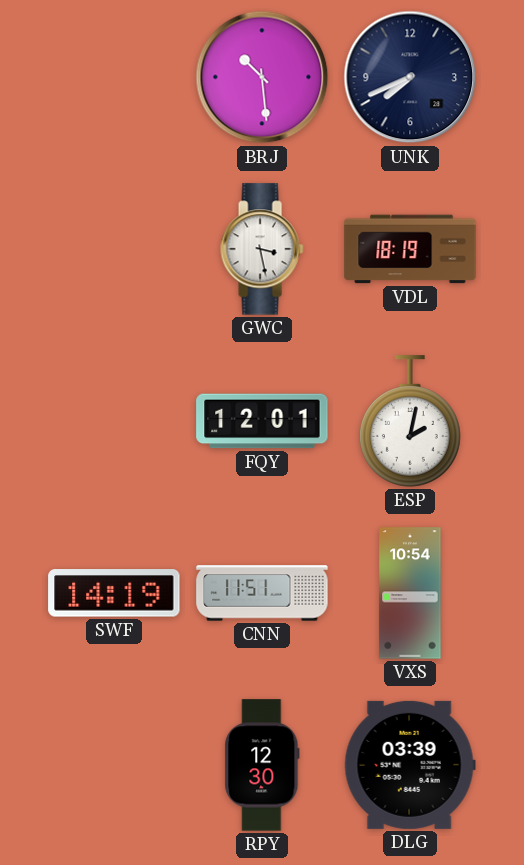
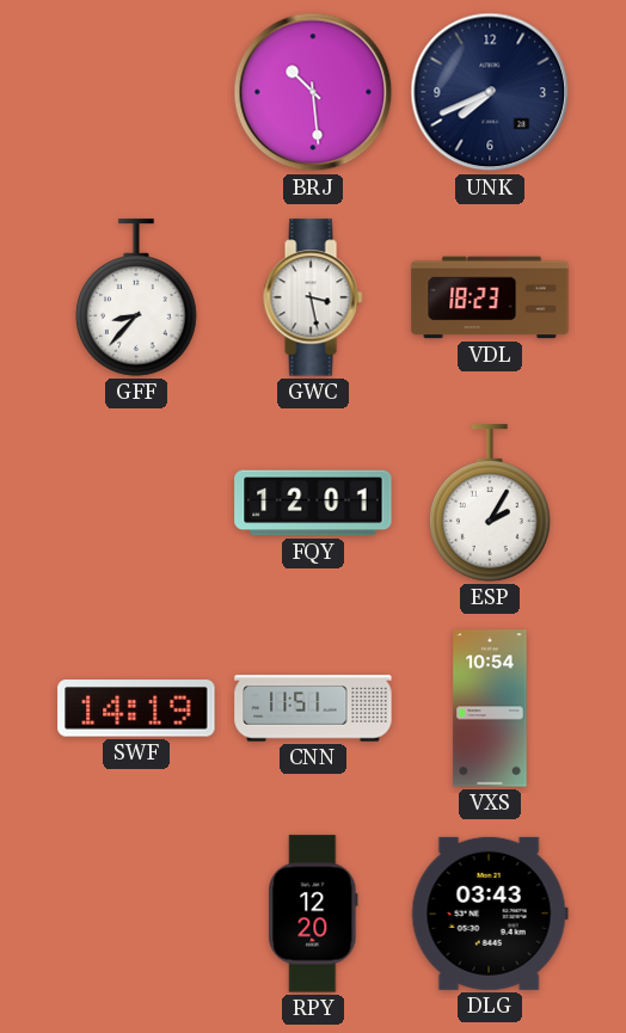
GFF: none -> 8:37
VDL: 18:19 -> 18:23
ESP: 2:02 -> 2:05
RPY: 12:30 -> 12:20
DLG: 03:39 -> 03:43
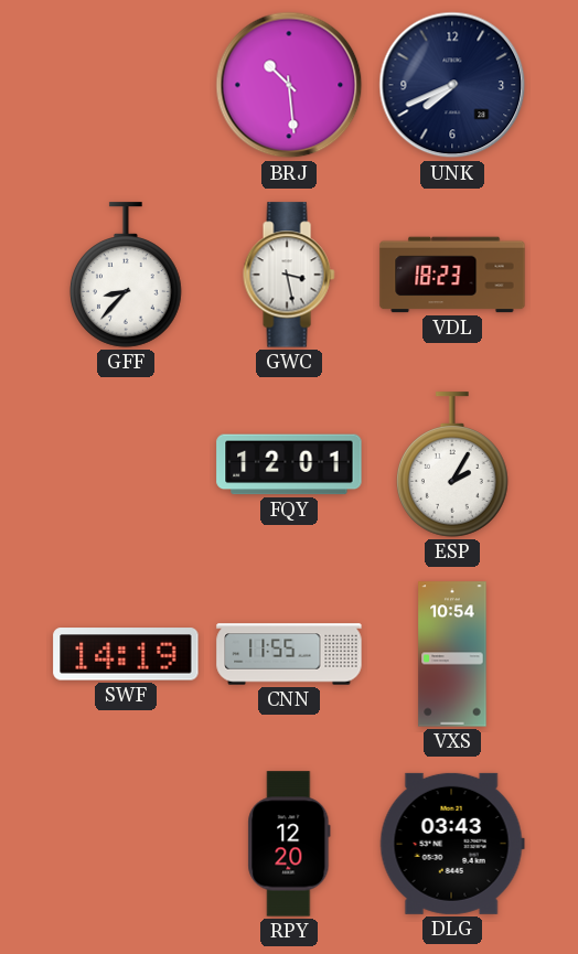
CNN: 11:51 -> 11:55
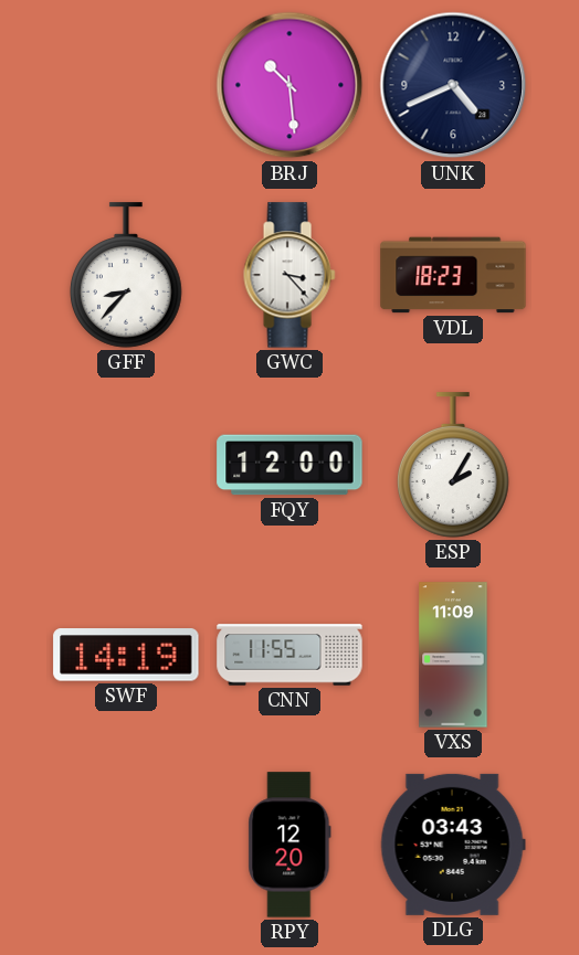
UNK: 7:41 -> 4:41
GWC: 3:28 -> 3:23
FQY: 12:01 -> 12:00
VXS: 10:54 -> 11:09
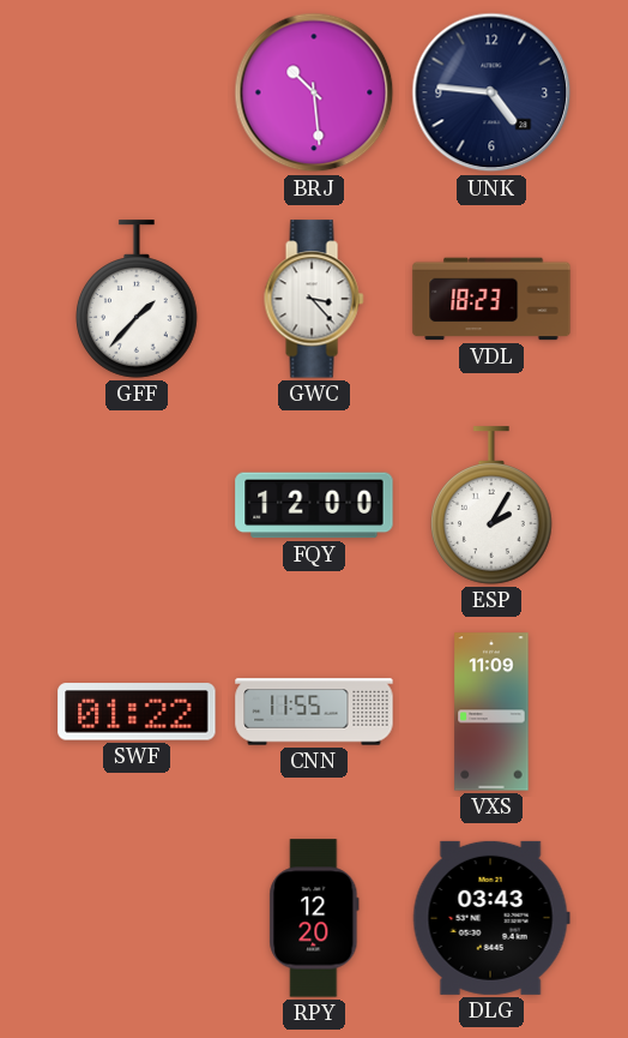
UNK: 4:41 -> 4:46
GFF: 8:37 -> 1:37
SWF: 14:19 -> 01:22
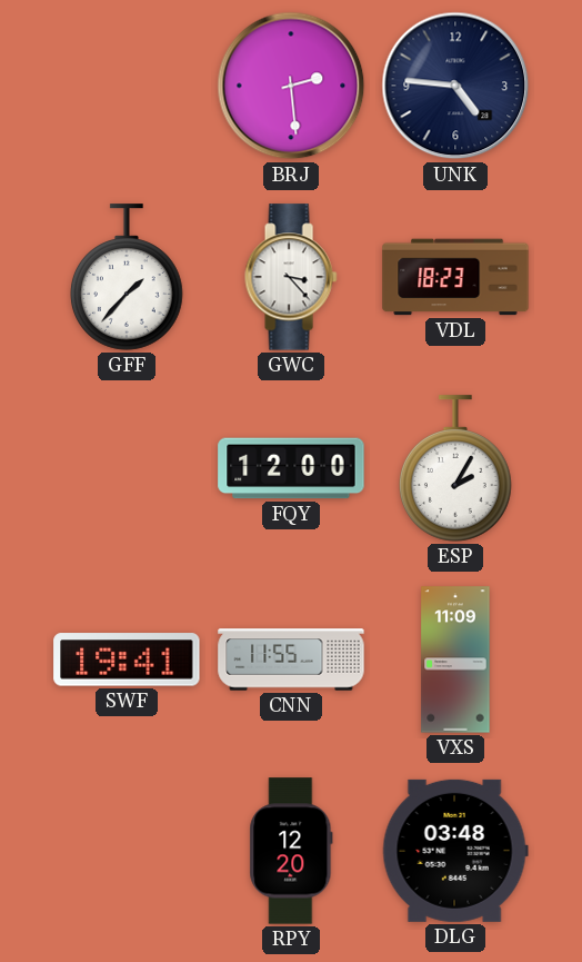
BRJ: 10:29 -> 2:29
SWF: 01:22 -> 19:41
DLG: 03:43 -> 03:48
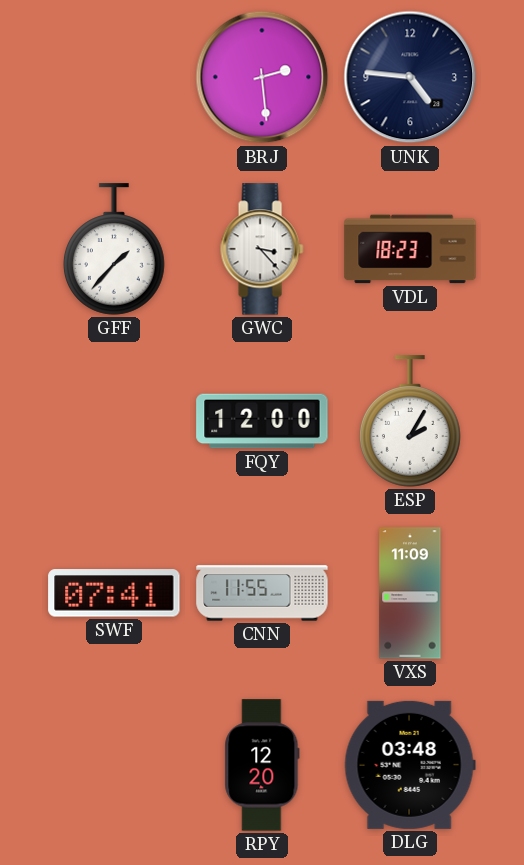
SWF: 19:41 -> 07:41
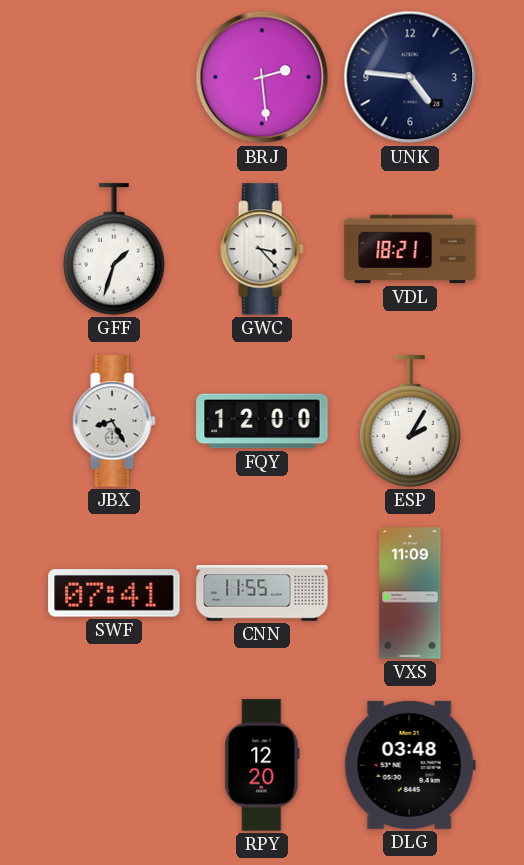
GFF: 1:37 -> 1:33
VDL: 18:23 -> 18:21
JBX: none -> 8:25
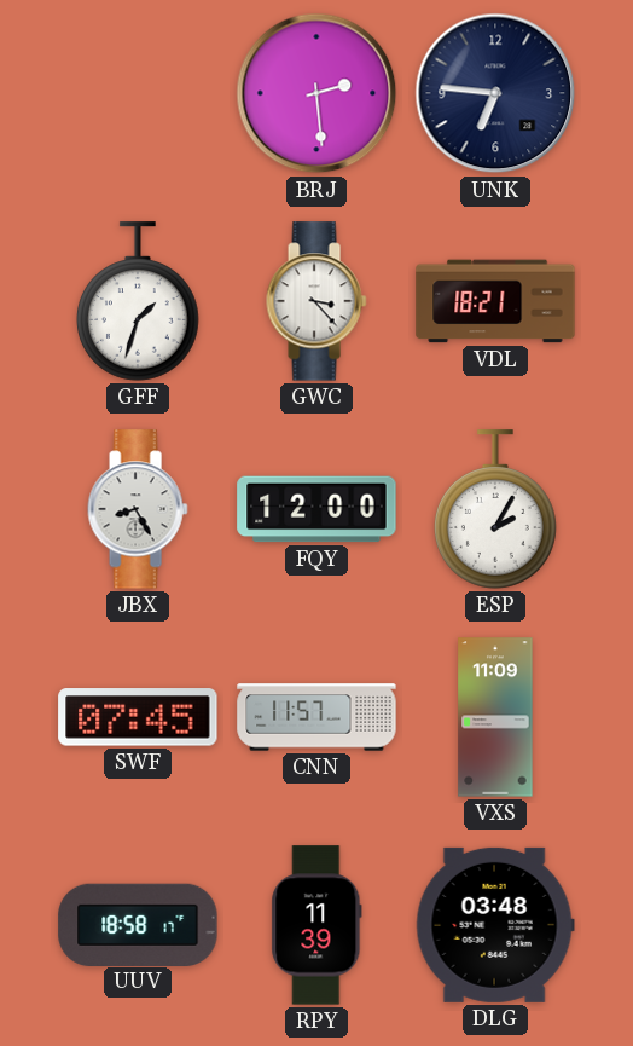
UNK: 4:46 -> 6:46
SWF: 07:41 -> 07:45
CNN: 11:55 -> 11:57
UUV: none -> 18:58
RPY: 12:20 -> 11:39
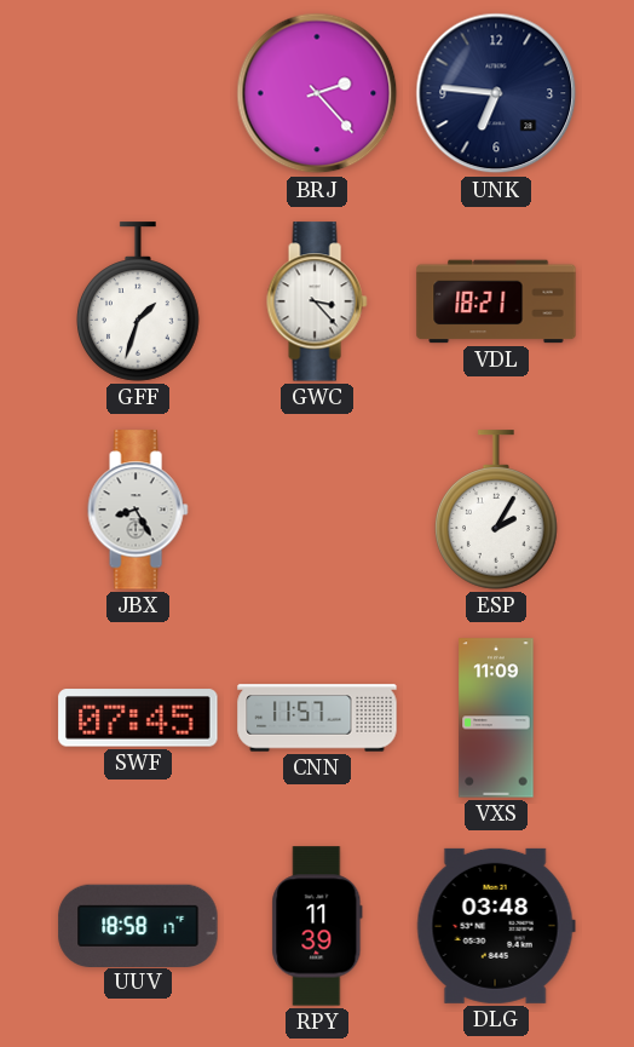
BRJ: 2:29 -> 2:23
FQY: 12:00 -> none
